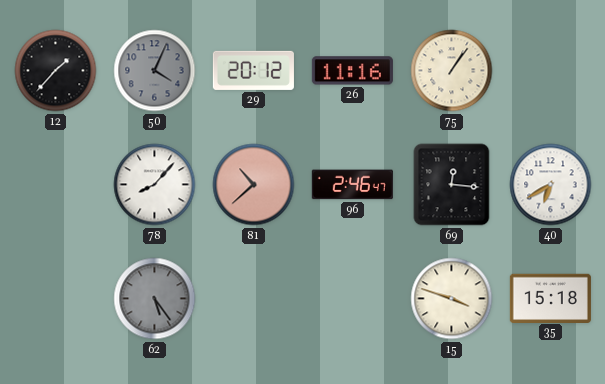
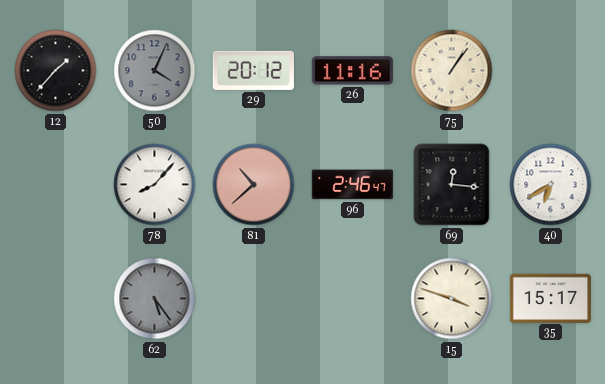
35: 15:18 -> 15:17
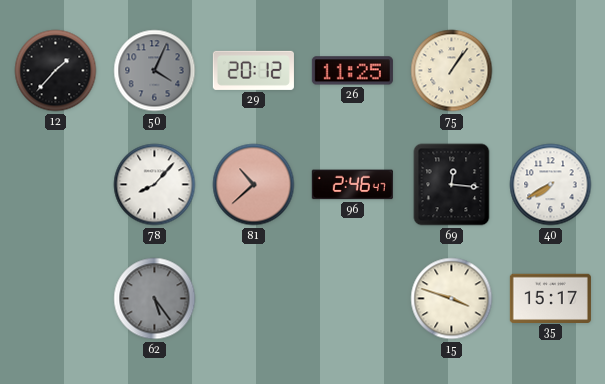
26: 11:16 -> 11:25
40: 6:40 -> 7:40
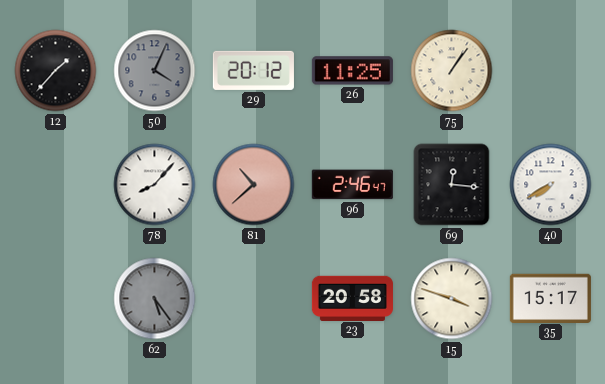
23: none -> 20:58
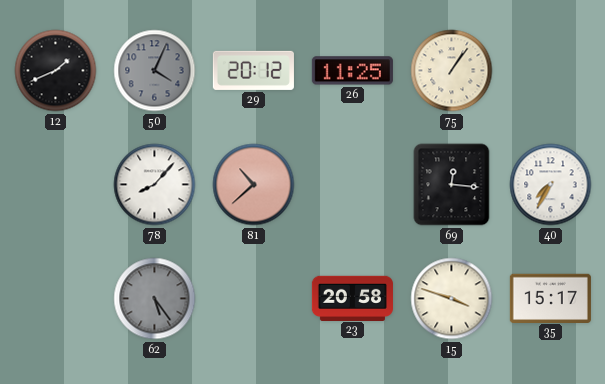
12: 1:37 -> 1:41
96: 2:46 -> none
40: 7:40 -> 7:35
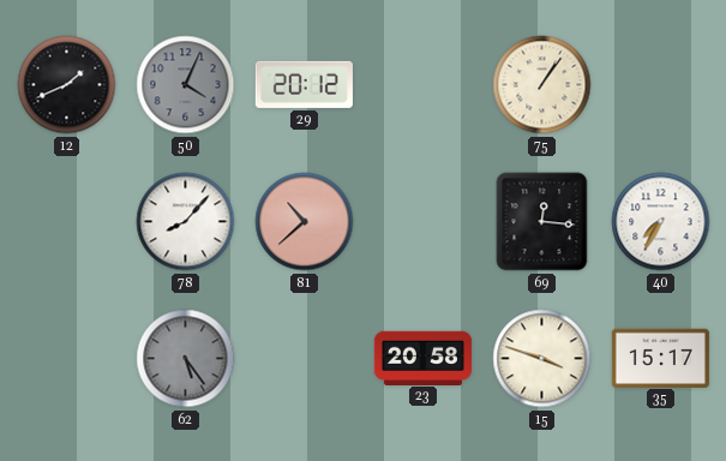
26: 11:25 -> none
